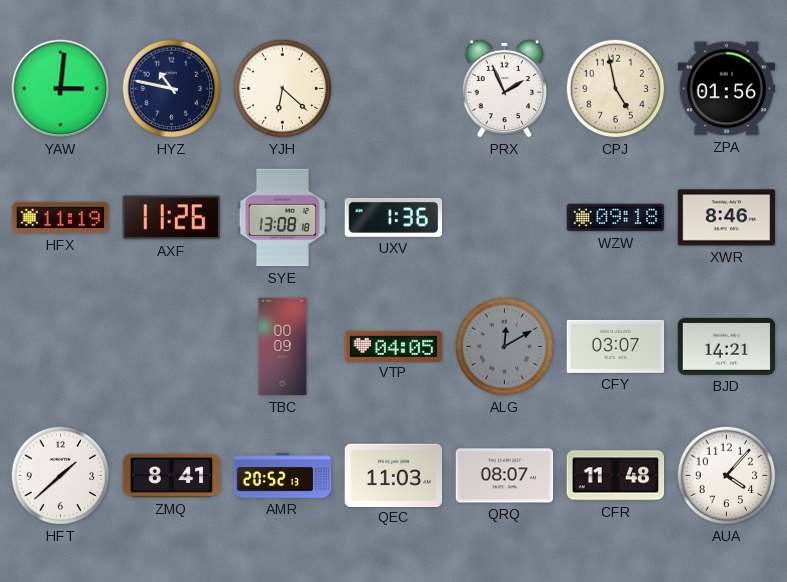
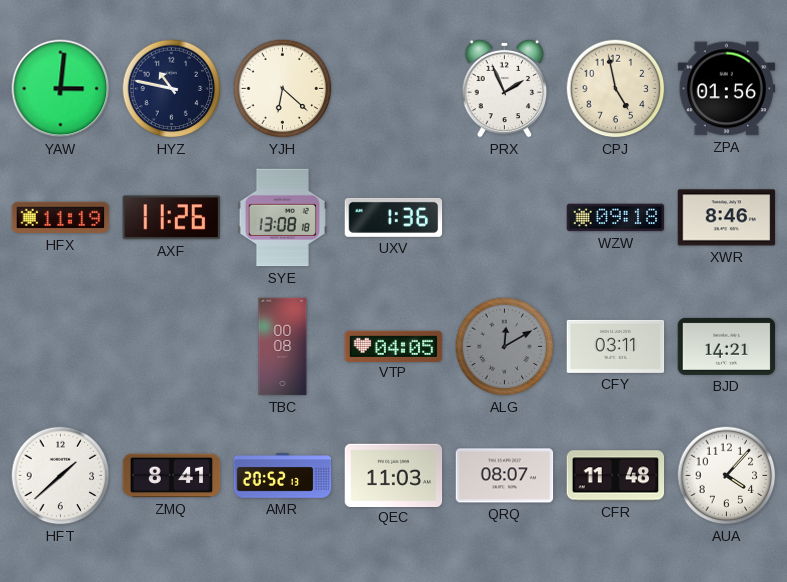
TBC: 00:09 -> 00:08
CFY: 03:07 -> 03:11
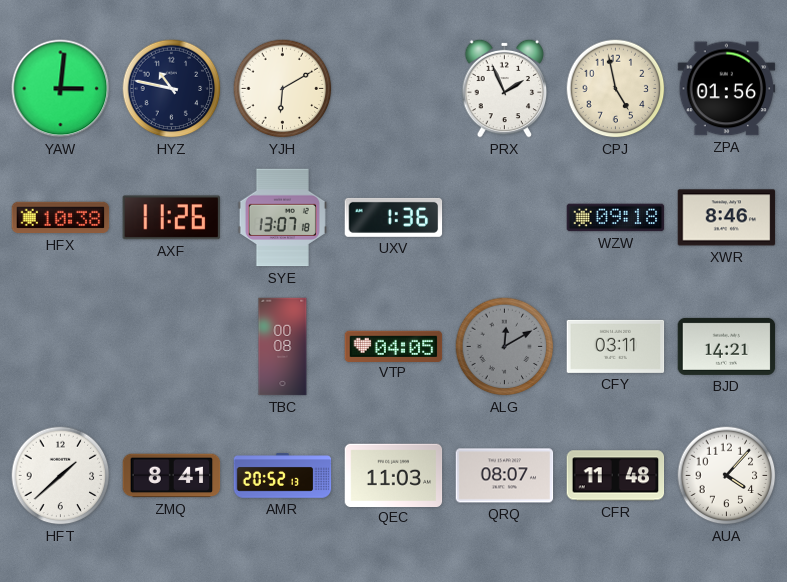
YJH: 6:22 -> 6:10
HFX: 11:19 -> 10:38
SYE: 13:08 -> 13:07
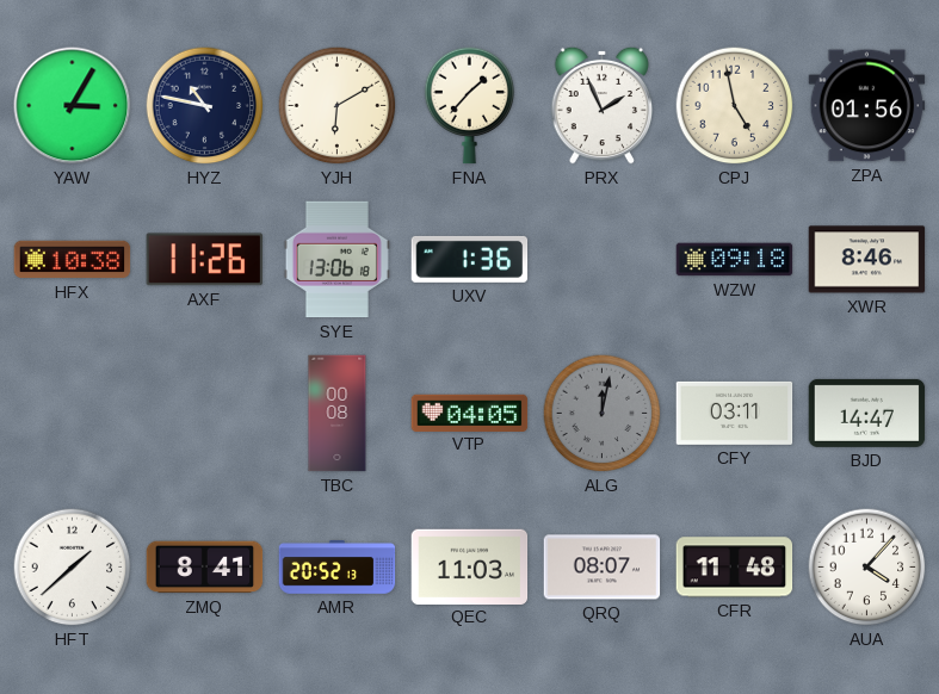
YAW: 3:01 -> 3:05
FNA: none -> 1:37
SYE: 13:07 -> 13:06
ALG: 12:10 -> 12:02
BJD: 14:21 -> 14:47
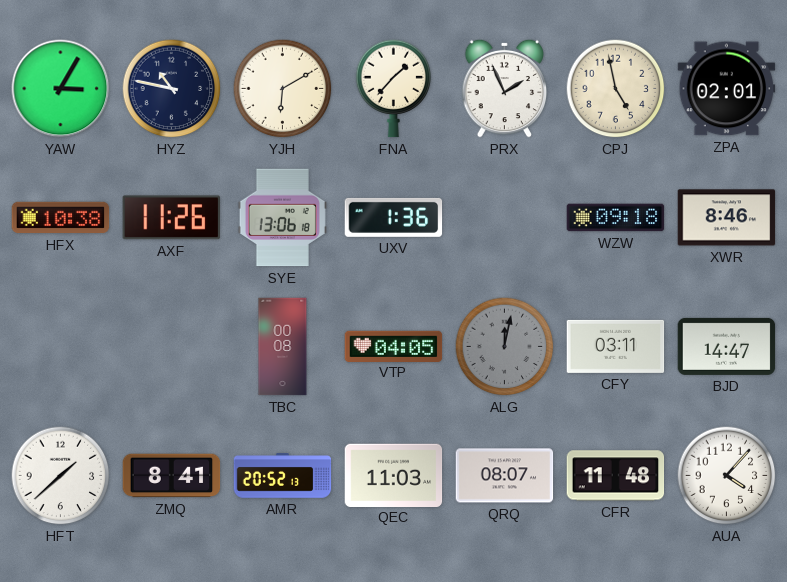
ZPA: 01:56 -> 02:01
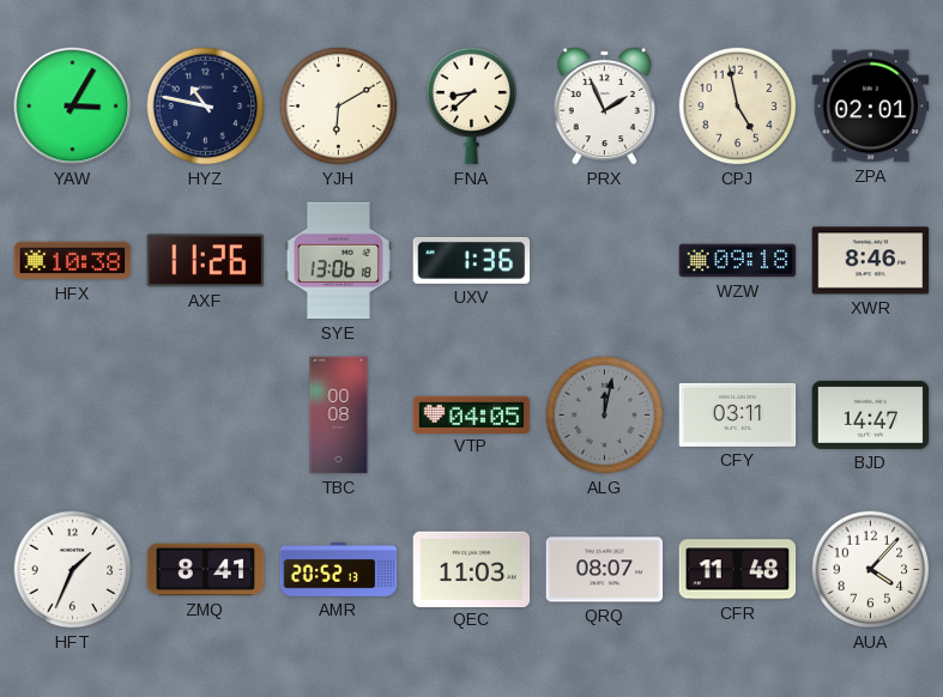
FNA: 1:37 -> 8:38
HFT: 1:38 -> 1:34
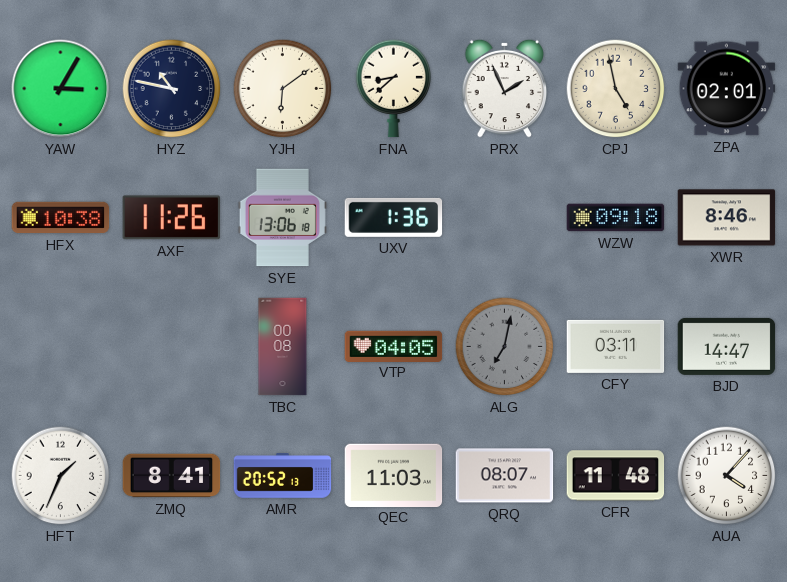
YJH: 6:10 -> 6:09
ALG: 12:02 -> 7:02
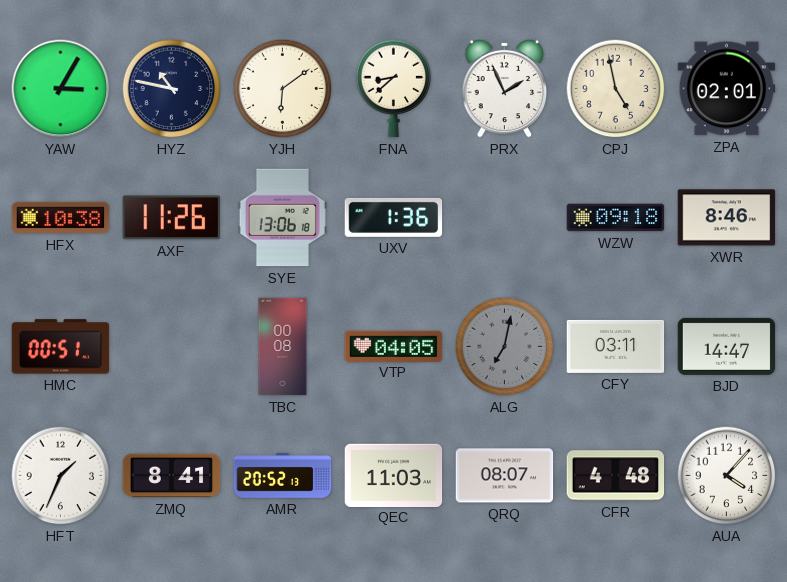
HMC: none -> 00:51
CFR: 11:48 -> 4:48
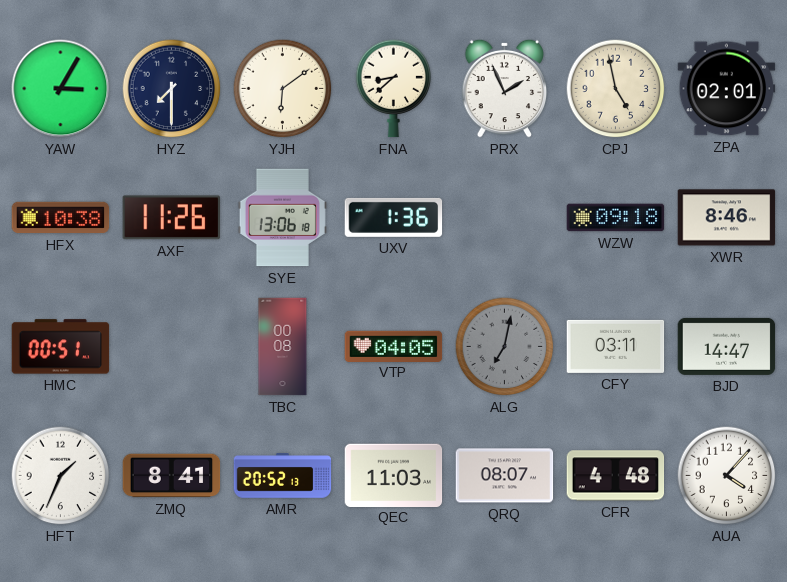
HYZ: 10:47 -> 7:30
